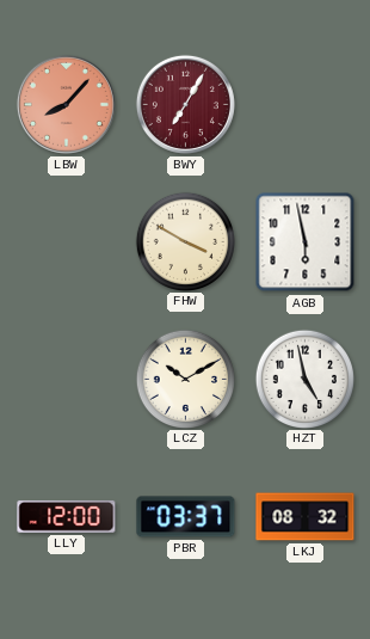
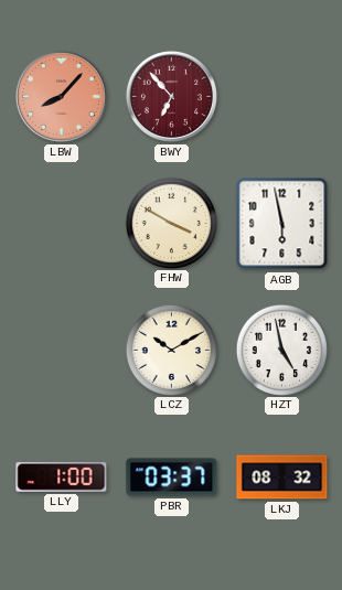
BWY: 7:05 -> 6:53
LLY: 12:00 -> 1:00
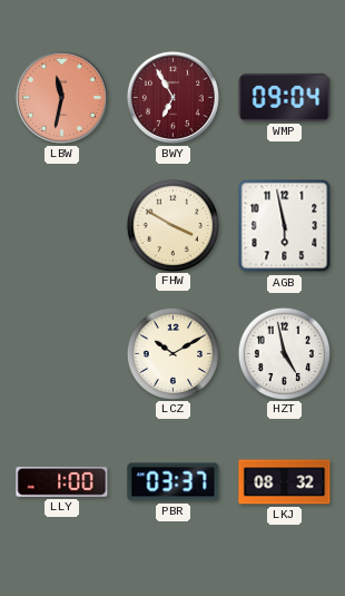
LBW: 8:07 -> 11:32
BWY: 6:53 -> 6:55
WMP: none -> 09:04
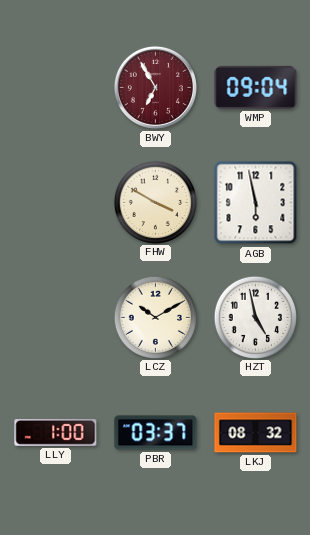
LBW: 11:32 -> none
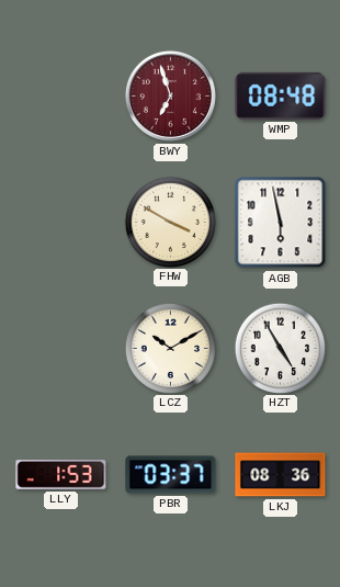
BWY: 6:55 -> 6:57
WMP: 09:04 -> 08:48
HZT: 4:58 -> 4:55
LLY: 1:00 -> 1:53
LKJ: 08:32 -> 08:36
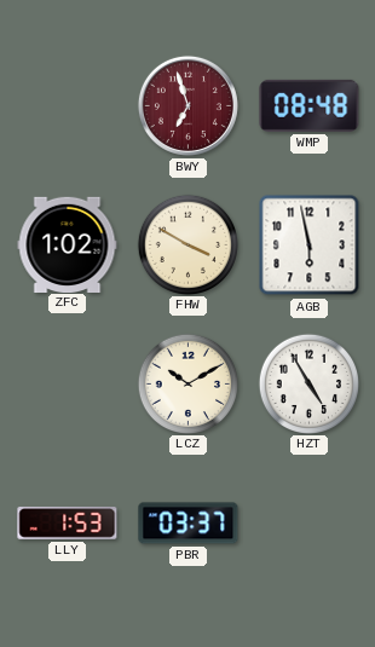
ZFC: none -> 1:02
LKJ: 08:36 -> none
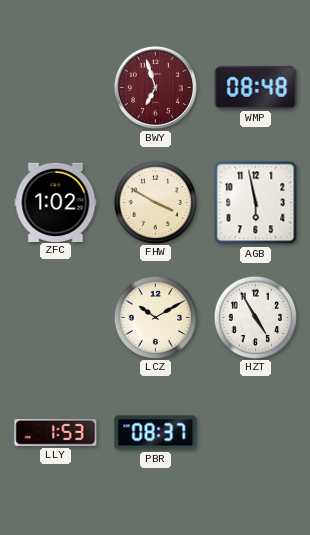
PBR: 03:37 -> 08:37
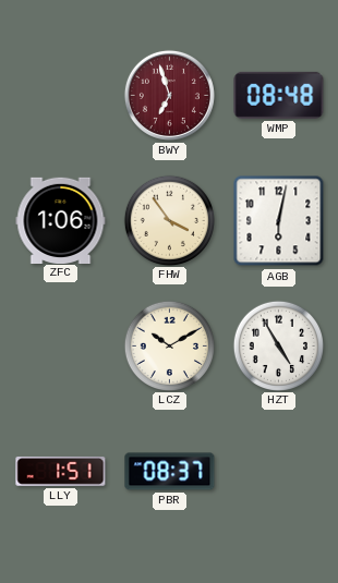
ZFC: 1:02 -> 1:06
FHW: 3:50 -> 3:54
AGB: 5:58 -> 6:02
LLY: 1:53 -> 1:51
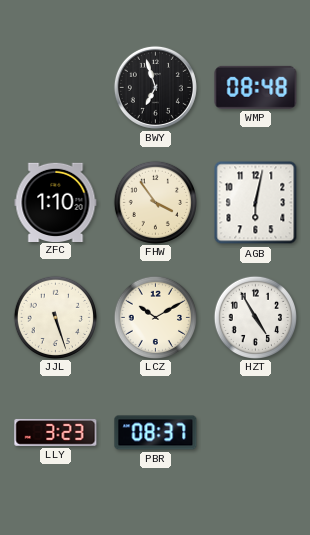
BWY dial: burgundy -> black
ZFC: 1:06 -> 1:10
JJL: none -> 5:27
LLY: 1:51 -> 3:23
